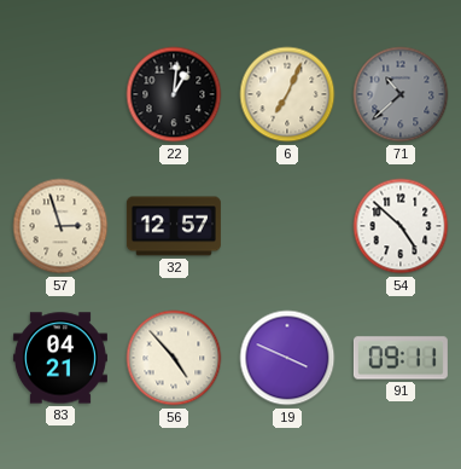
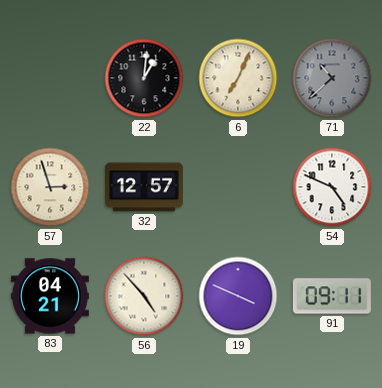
54: 4:52 -> 4:49
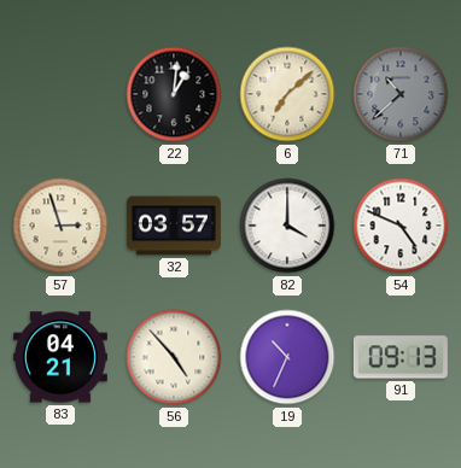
6: 7:04 -> 7:08
32: 12:57 -> 03:57
82: none -> 4:00
19: 3:49 -> 10:34
91: 09:11 -> 09:13
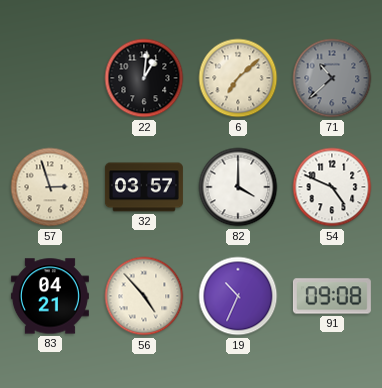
91: 09:13 -> 09:08
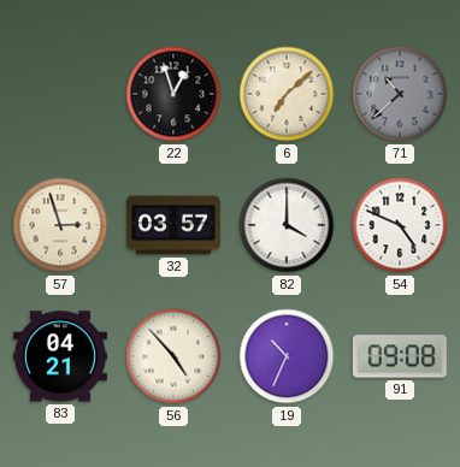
22: 1:01 -> 12:57
